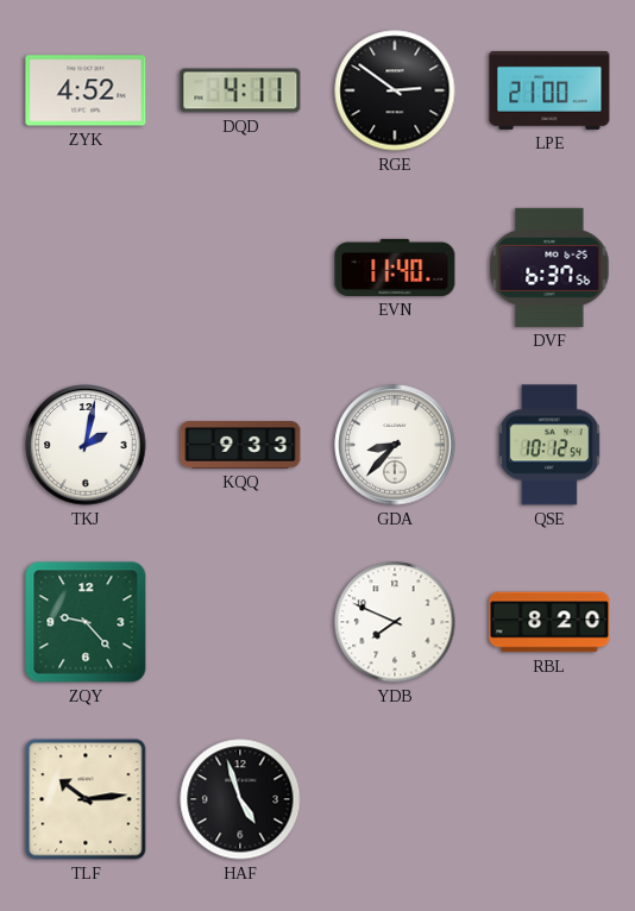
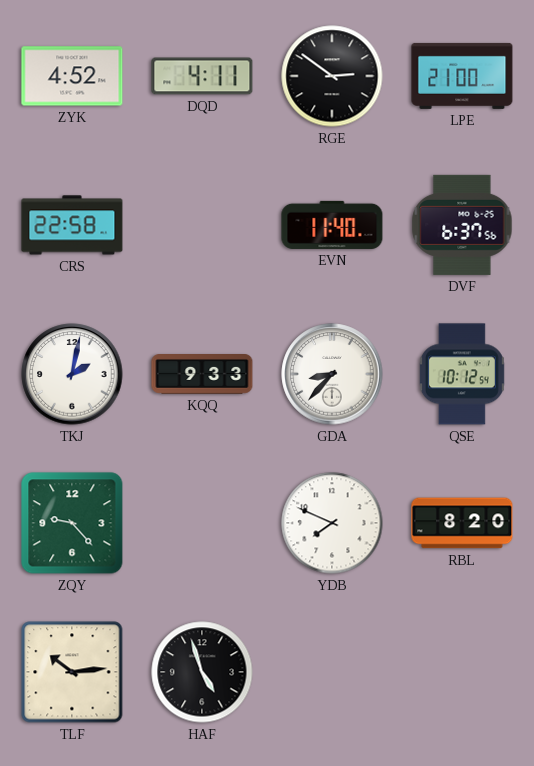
CRS: none -> 22:58
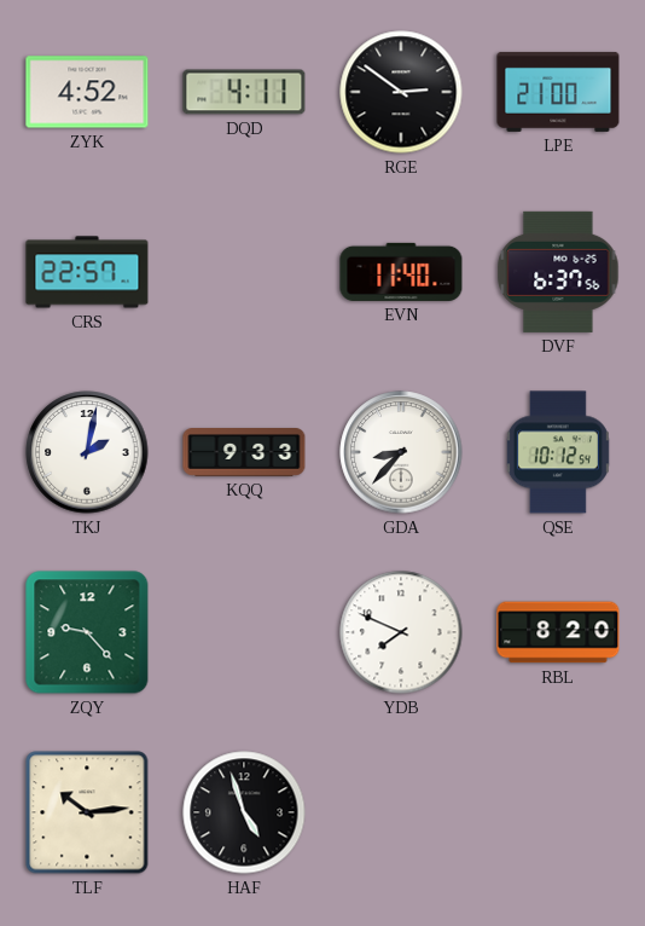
CRS: 22:58 -> 22:57
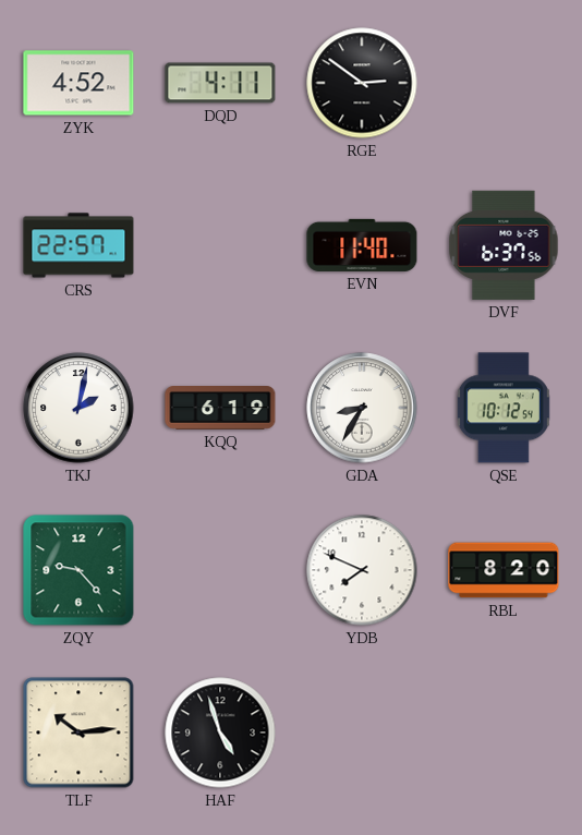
LPE: 21:00 -> none
KQQ: 9:33 -> 6:19
GDA: 8:37 -> 8:35
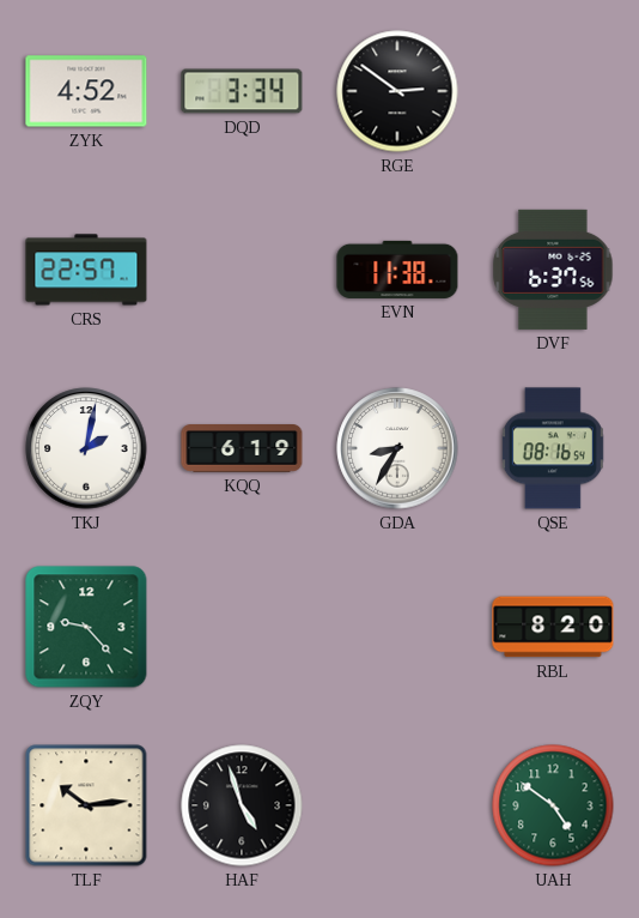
DQD: 4:11 -> 3:34
EVN: 11:40 -> 11:38
QSE: 10:12 -> 08:16
YDB: 7:49 -> none
UAH: none -> 4:51
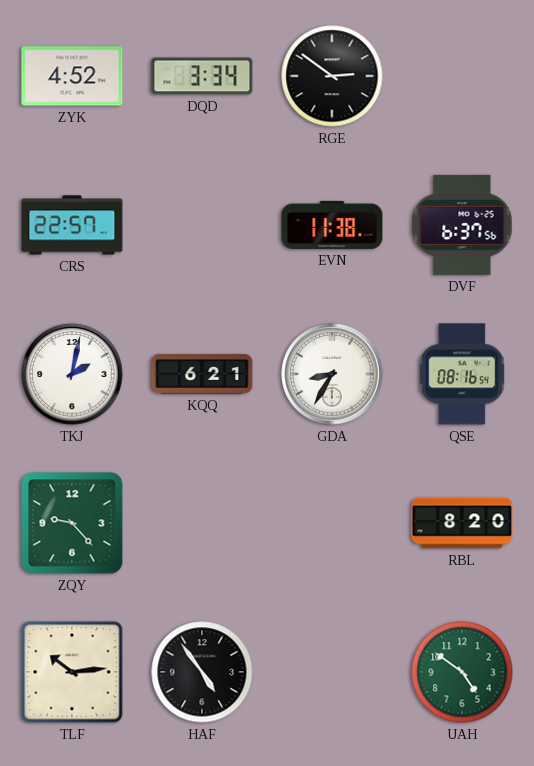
KQQ: 6:19 -> 6:21
HAF: 4:57 -> 4:54
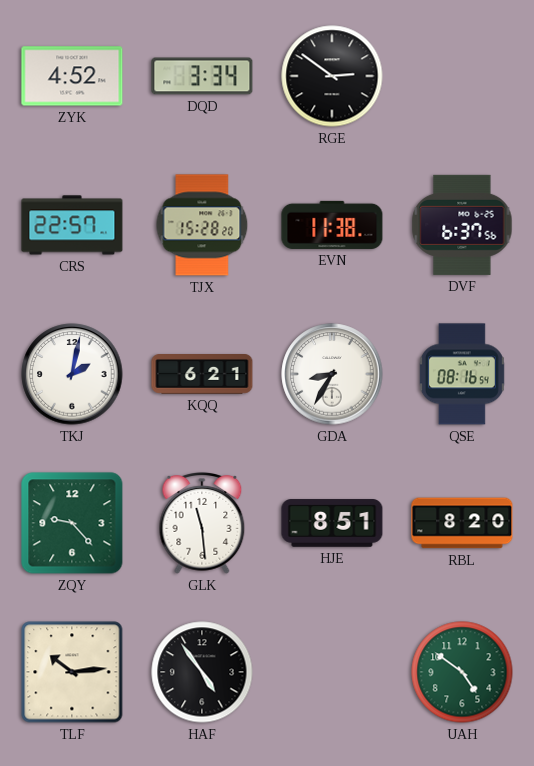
TJX: none -> 15:28
GLK: none -> 11:29
HJE: none -> 8:51
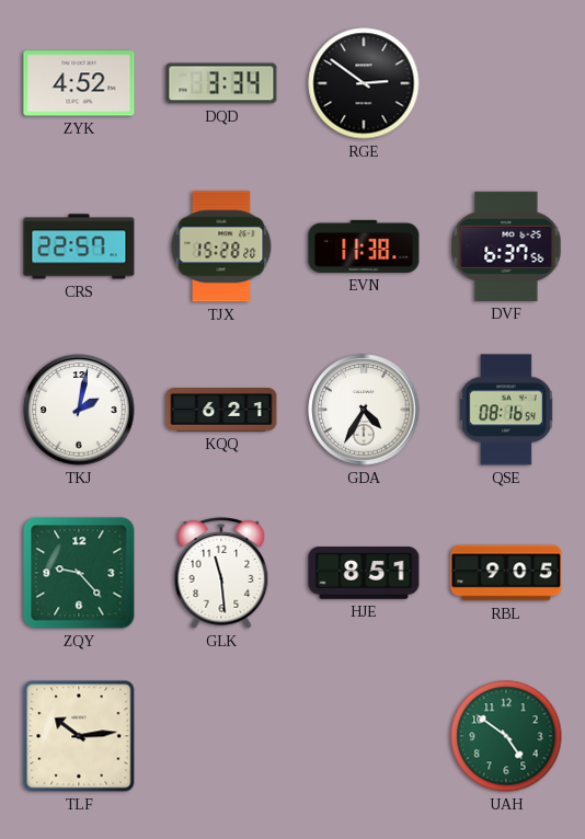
GDA: 8:35 -> 4:35
RBL: 8:20 -> 9:05
HAF: 4:54 -> none
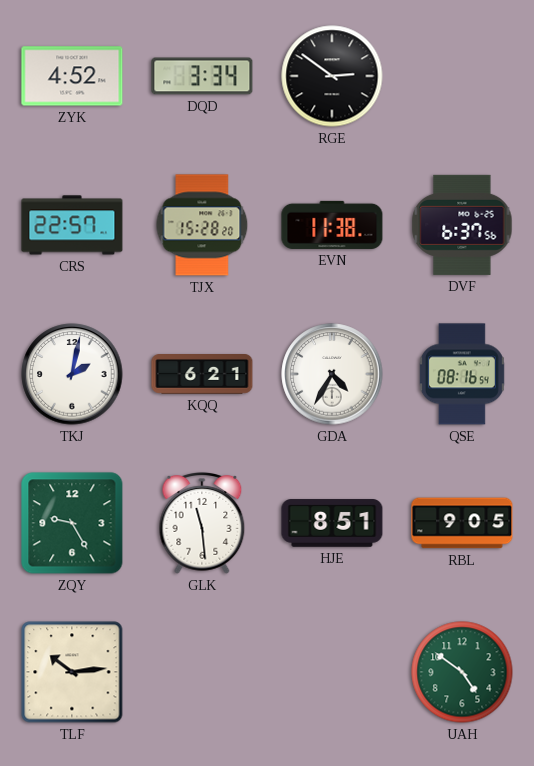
ZQY: 9:23 -> 9:25
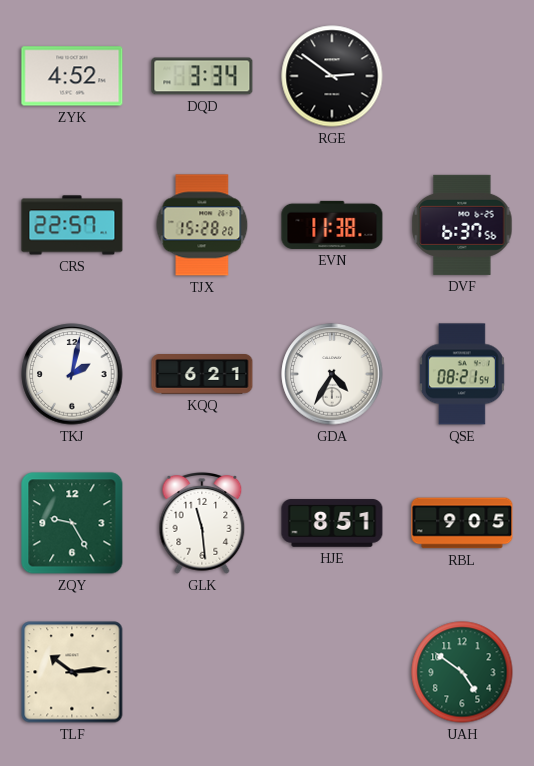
QSE: 08:16 -> 08:21
